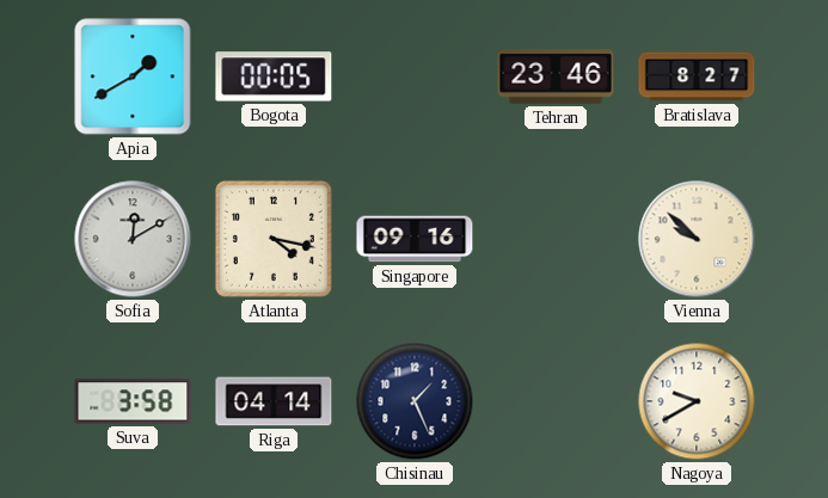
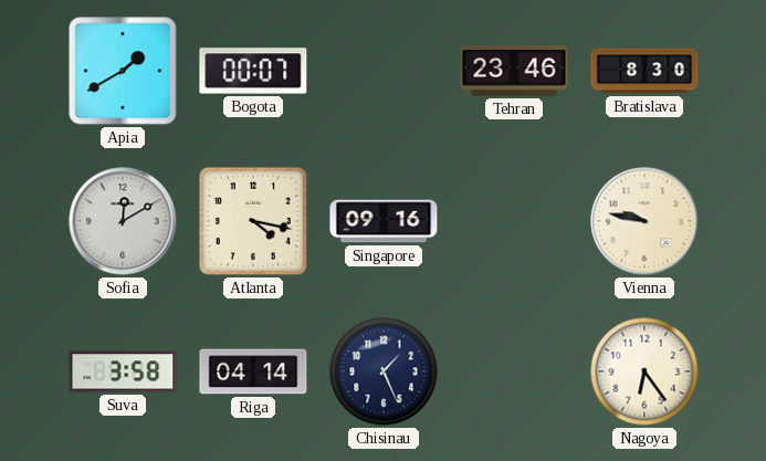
Bogota: 00:05 -> 00:07
Bratislava: 8:27 -> 8:30
Vienna: 9:52 -> 9:47
Nagoya: 9:40 -> 6:24
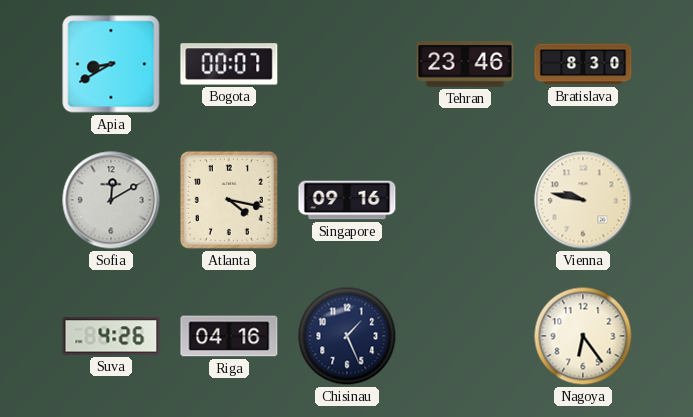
Apia: 1:40 -> 8:40
Suva: 3:58 -> 4:26
Riga: 04:14 -> 04:16
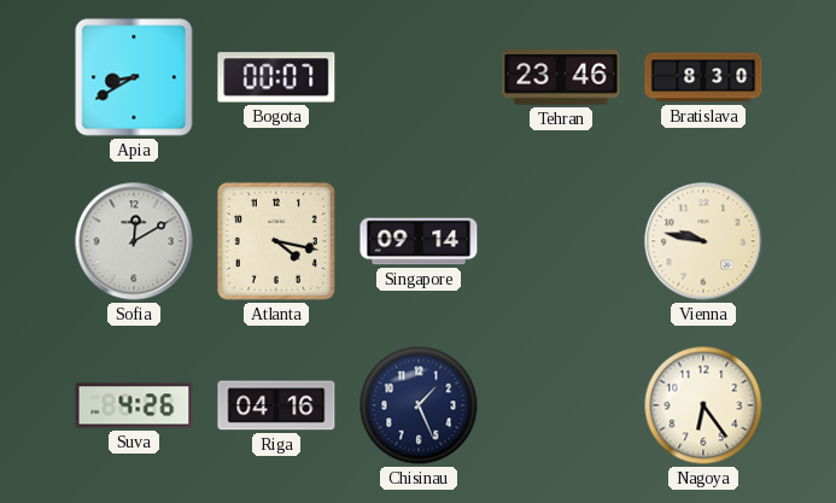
Singapore: 09:16 -> 09:14
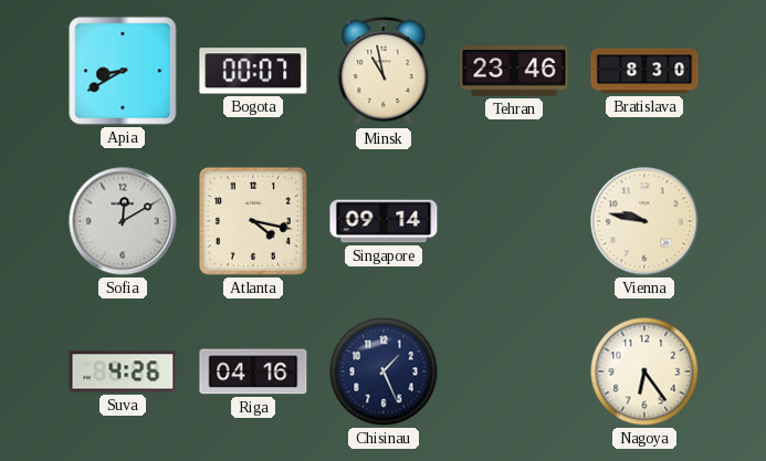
Minsk: none -> 10:58
